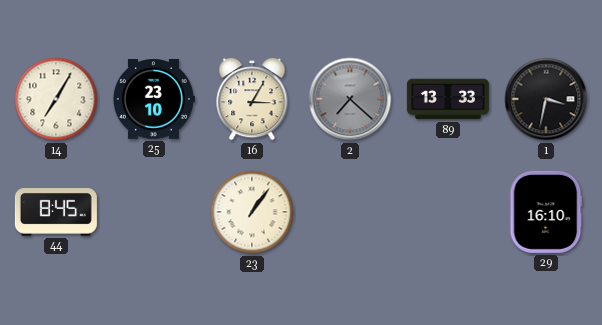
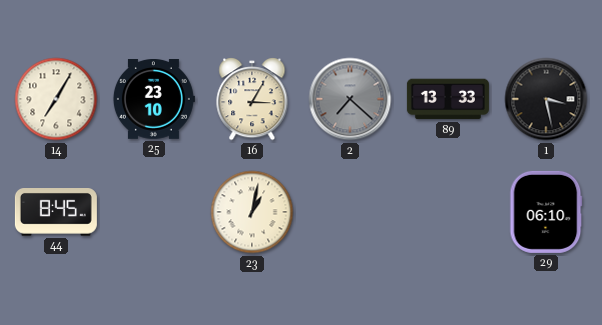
1: 3:32 -> 3:28
23: 1:06 -> 1:02
29: 16:10 -> 06:10
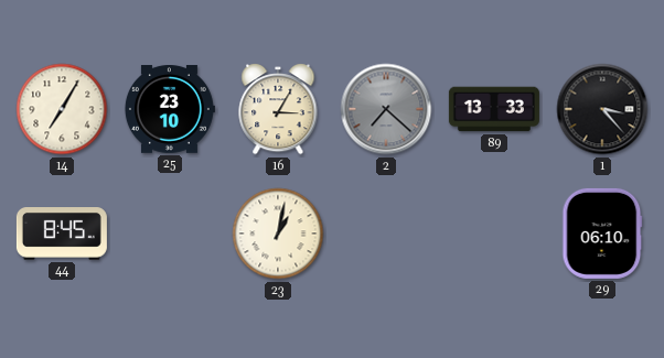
1: 3:28 -> 3:23
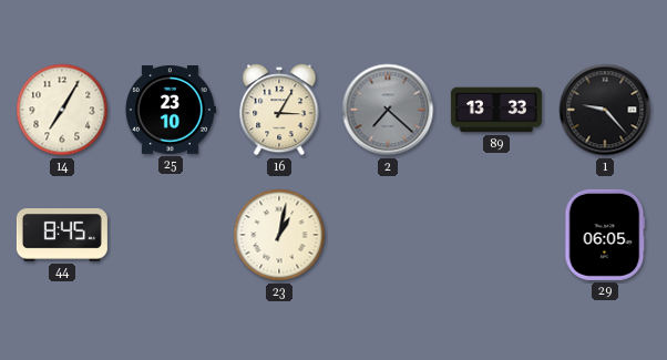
1: 3:23 -> 9:23
29: 06:10 -> 06:05
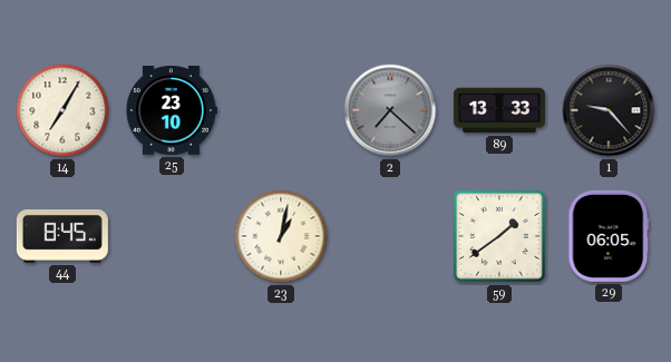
16: 3:05 -> none
59: none -> 1:39
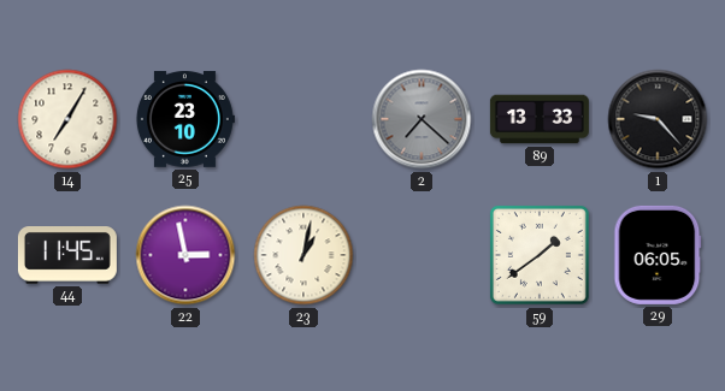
44: 8:45 -> 11:45
22: none -> 2:58
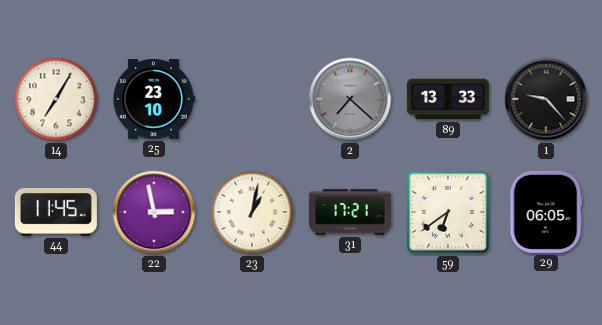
31: none -> 17:21
59: 1:39 -> 6:39
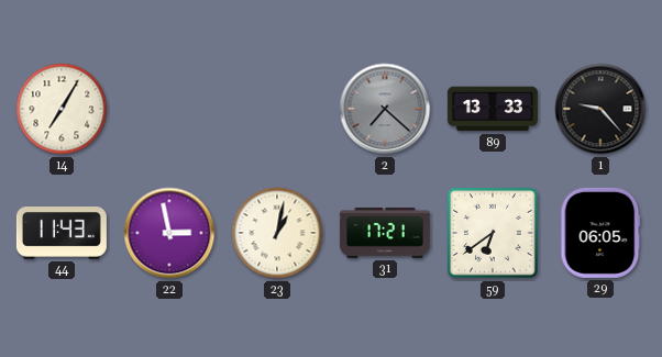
25: 23:10 -> none
44: 11:45 -> 11:43
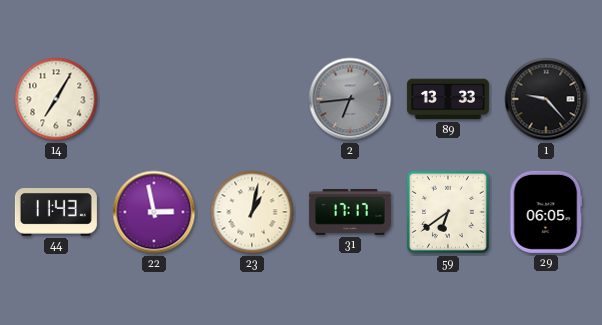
2: 7:22 -> 6:44
31: 17:21 -> 17:17
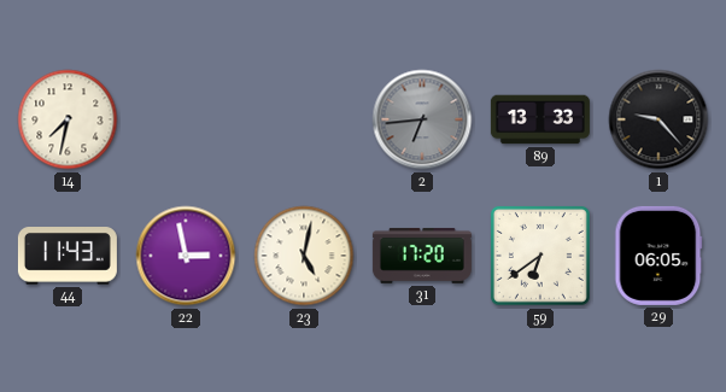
14: 7:05 -> 7:32
23: 1:02 -> 5:02
31: 17:17 -> 17:20
